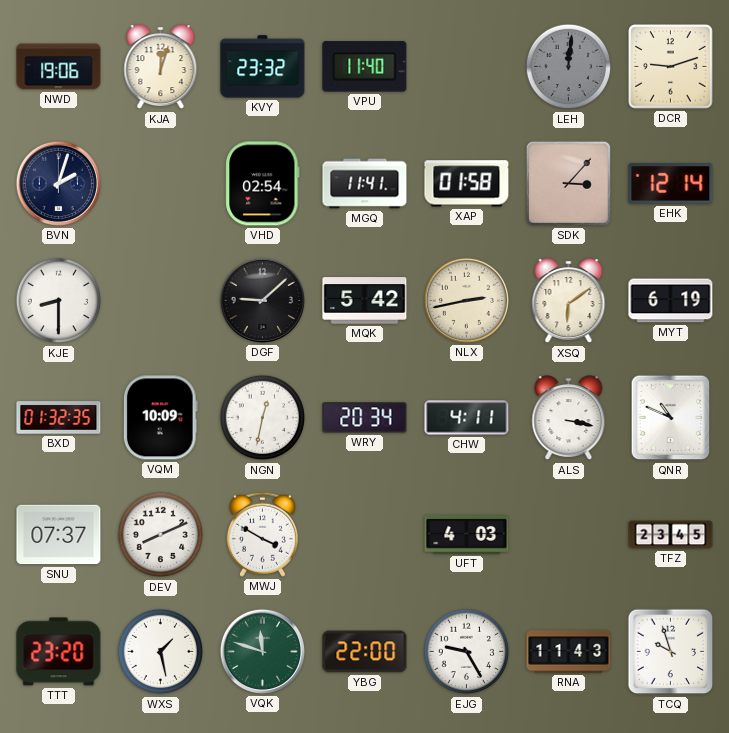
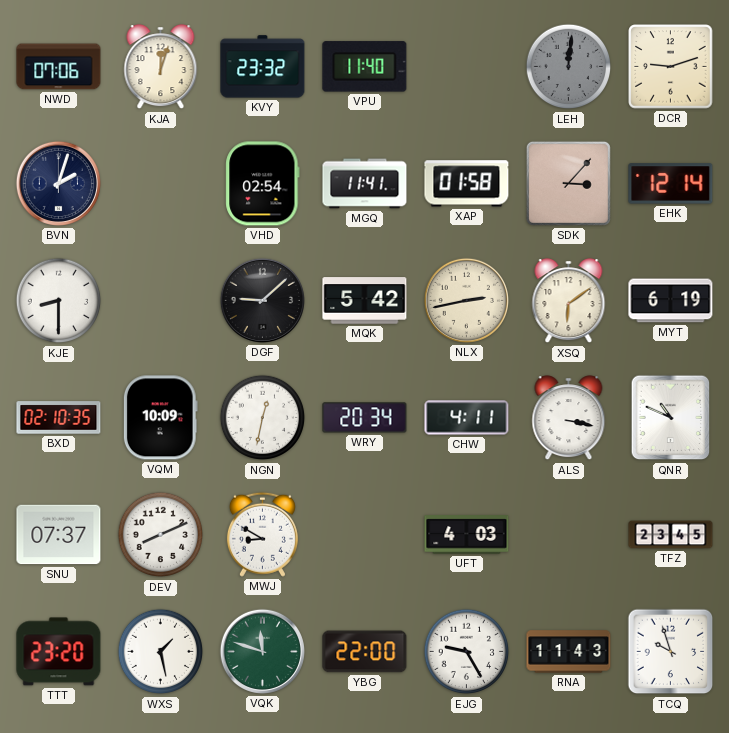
NWD: 19:06 -> 07:06
BXD: 01:32 -> 02:10
MWJ: 3:50 -> 8:50
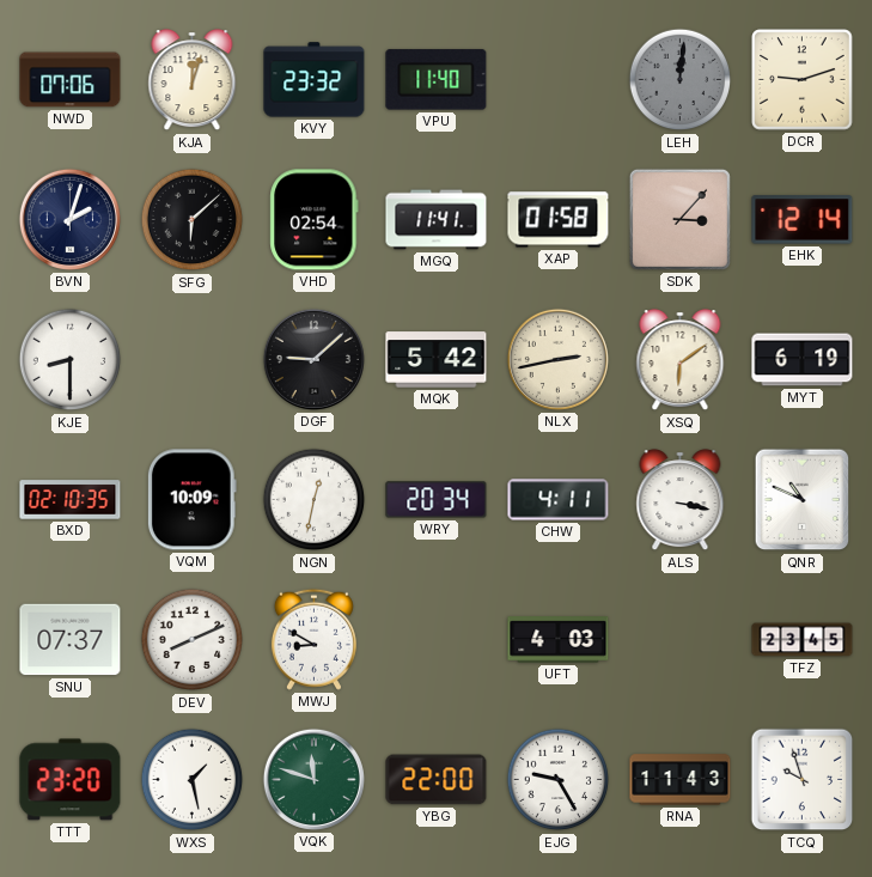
SFG: none -> 6:08
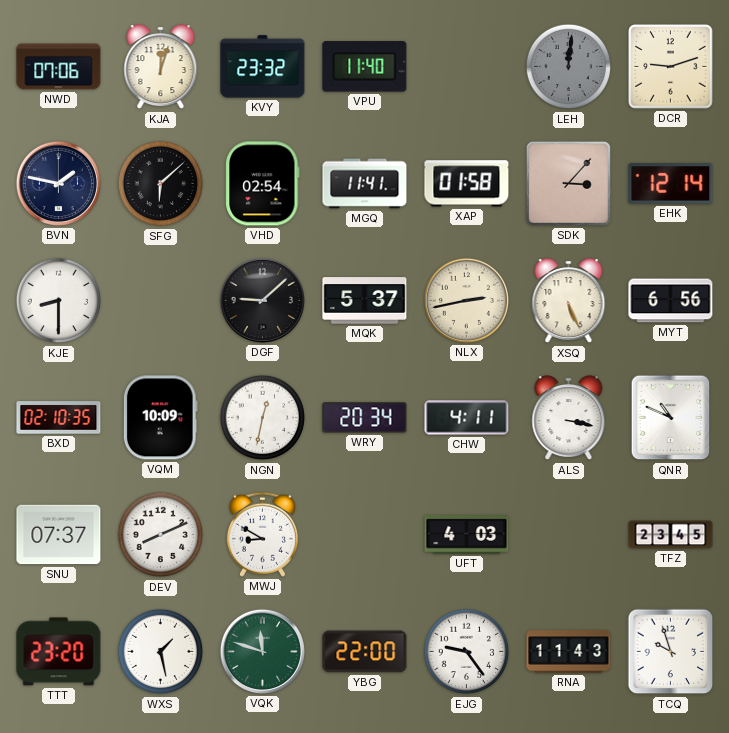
BVN: 2:03 -> 1:47
MQK: 5:42 -> 5:37
XSQ: 6:09 -> 5:26
MYT: 6:19 -> 6:56
EJG: 9:25 -> 9:24
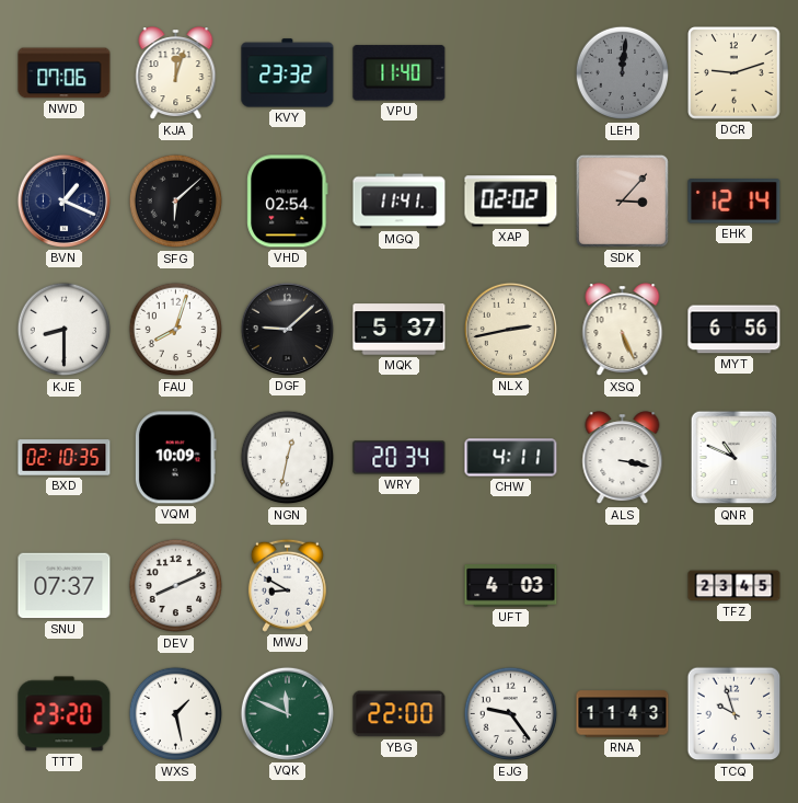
BVN: 1:47 -> 1:19
XAP: 01:58 -> 02:02
FAU: none -> 8:03
VQK: 11:48 -> 11:49
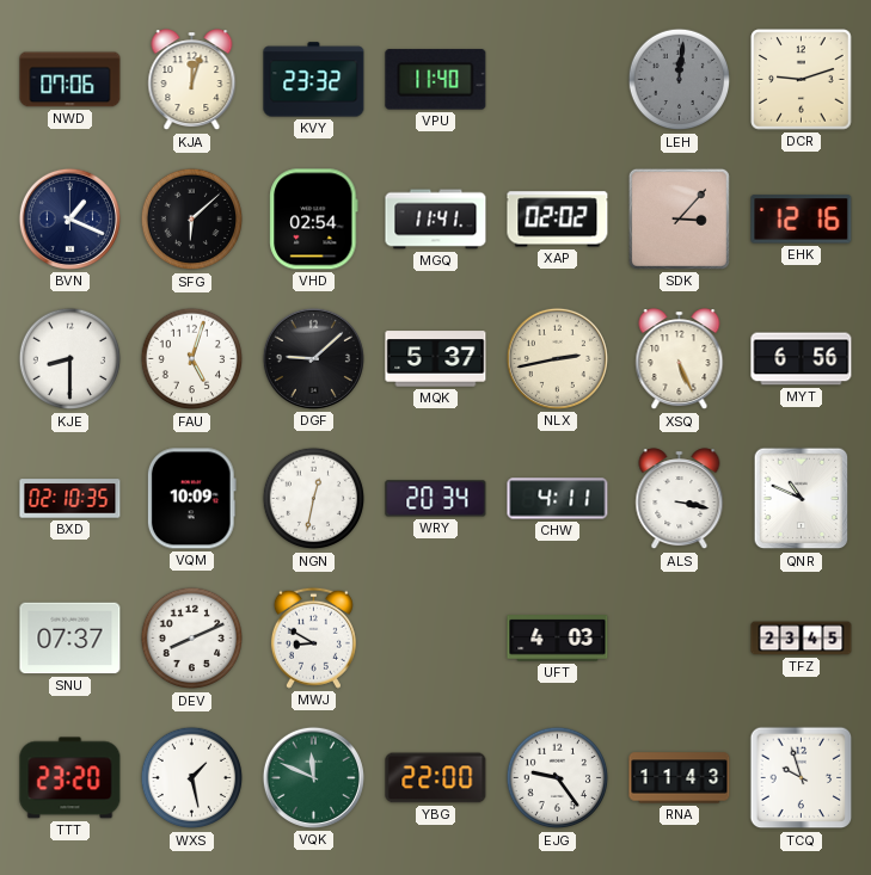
EHK: 12:14 -> 12:16
FAU: 8:03 -> 5:03
